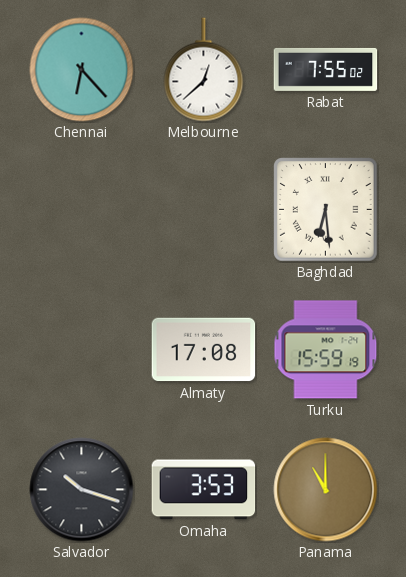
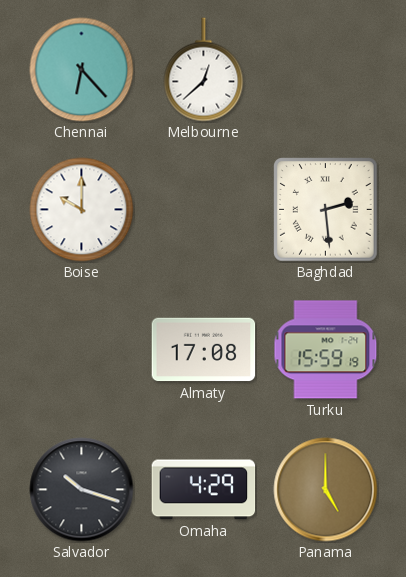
Rabat: 7:55 -> none
Boise: none -> 10:00
Baghdad: 6:29 -> 2:29
Omaha: 3:53 -> 4:29
Panama: 11:00 -> 5:00
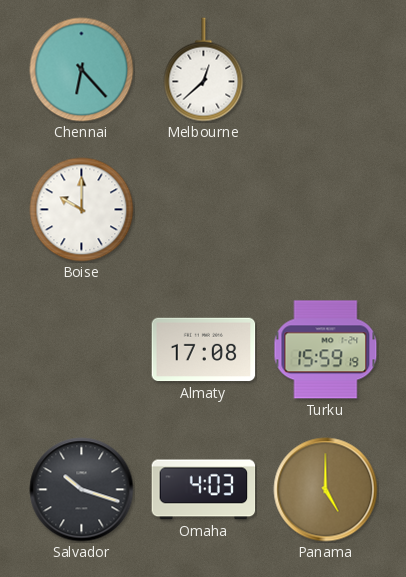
Baghdad: 2:29 -> none
Omaha: 4:29 -> 4:03
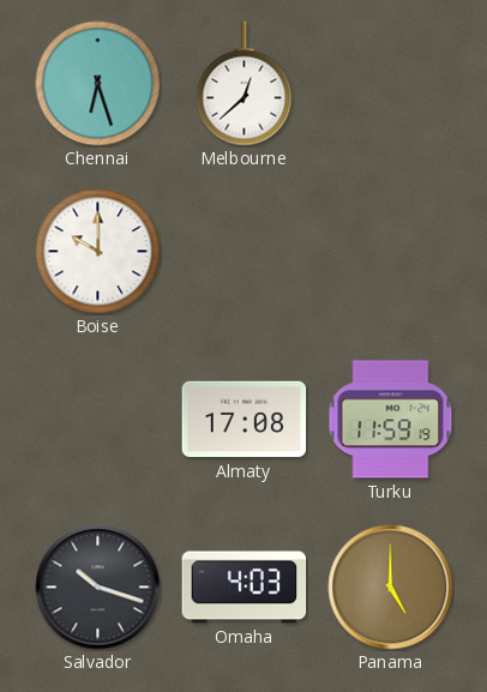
Chennai: 6:23 -> 6:27
Turku: 15:59 -> 11:59
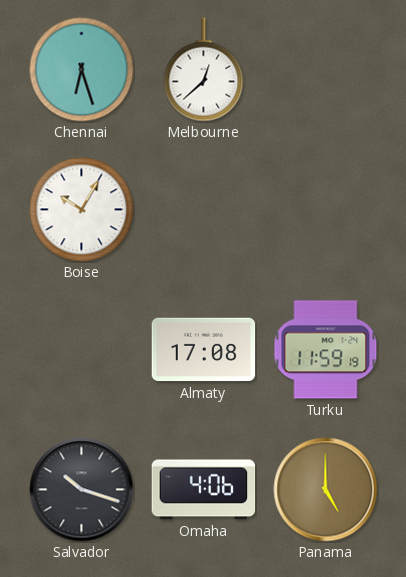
Boise: 10:00 -> 10:05
Omaha: 4:03 -> 4:06
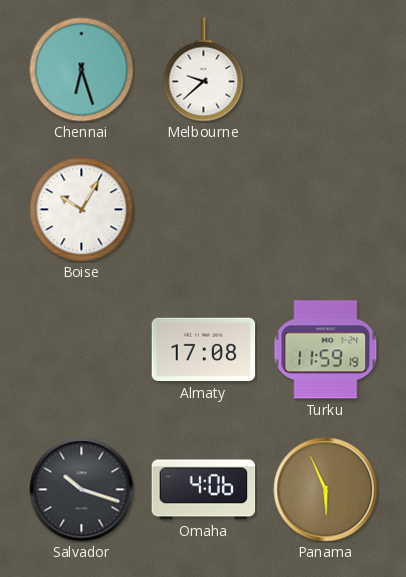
Melbourne: 12:38 -> 9:38
Panama: 5:00 -> 5:56
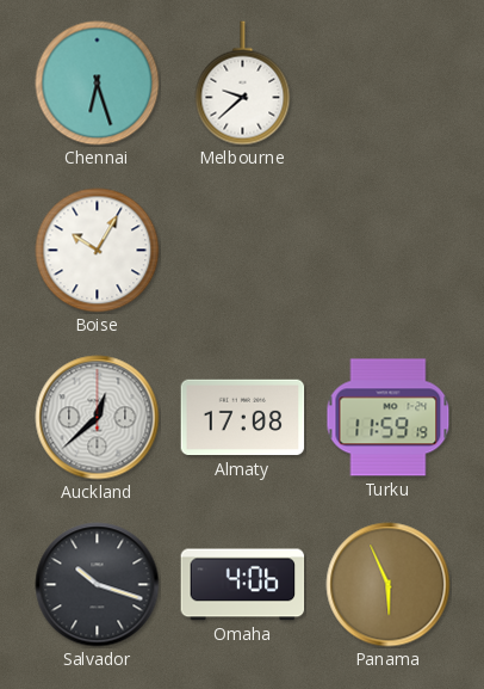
Auckland: none -> 12:38
